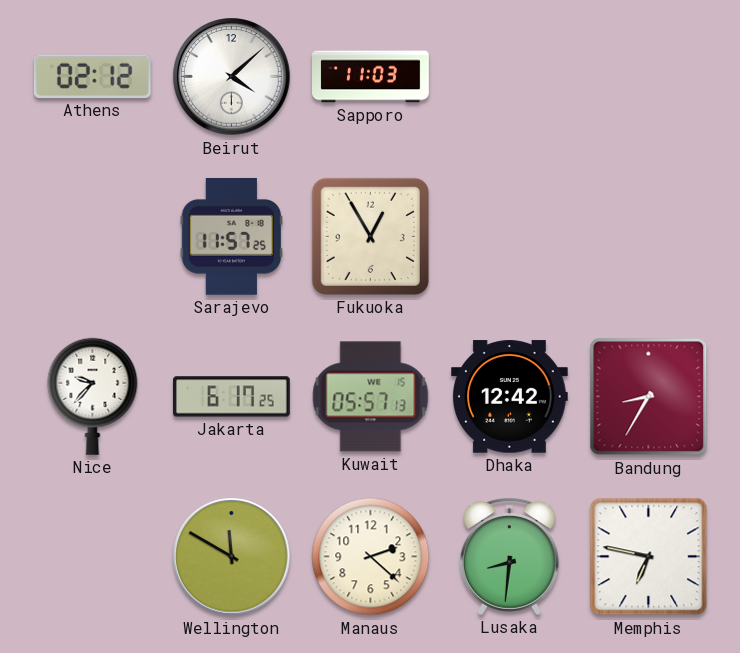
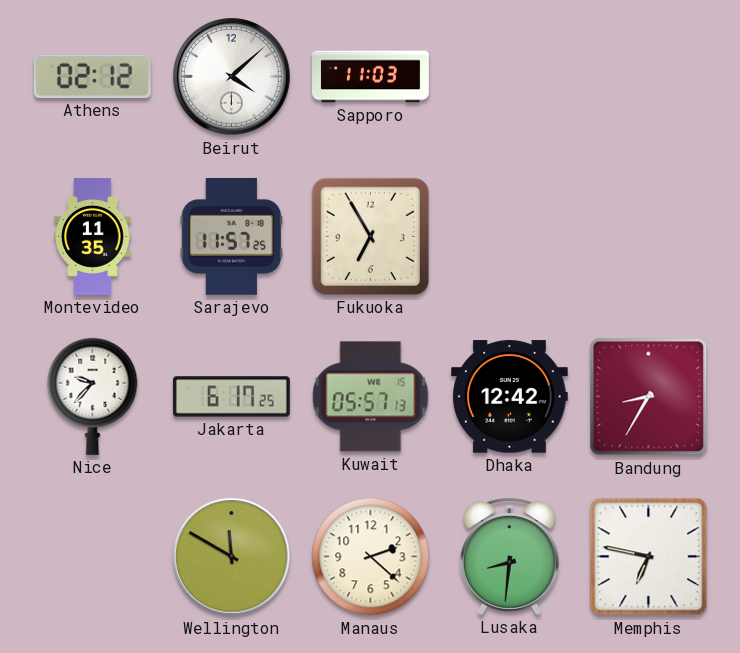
Montevideo: none -> 11:35
Fukuoka: 12:55 -> 6:55
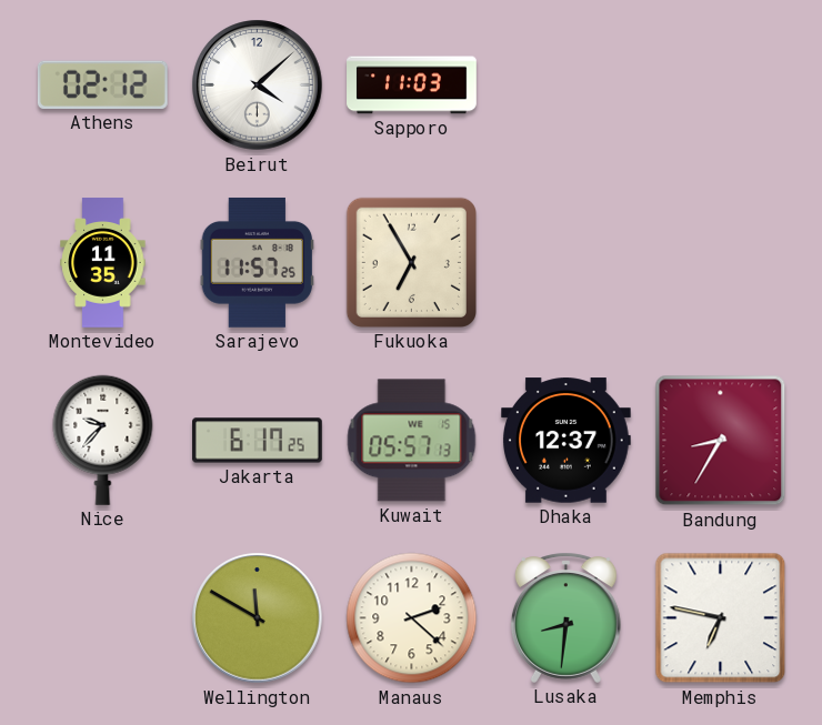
Dhaka: 12:42 -> 12:37
